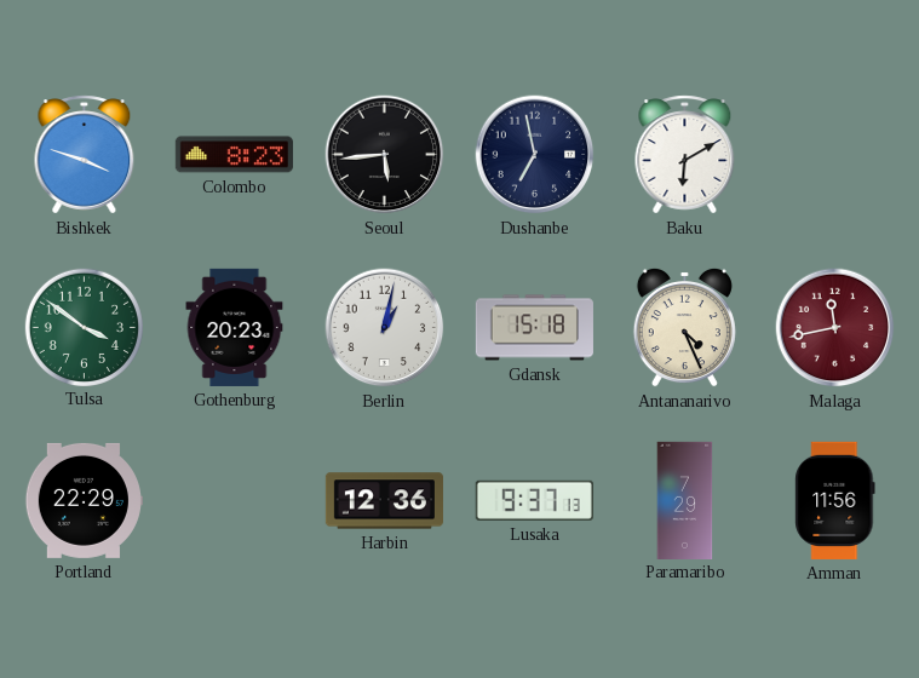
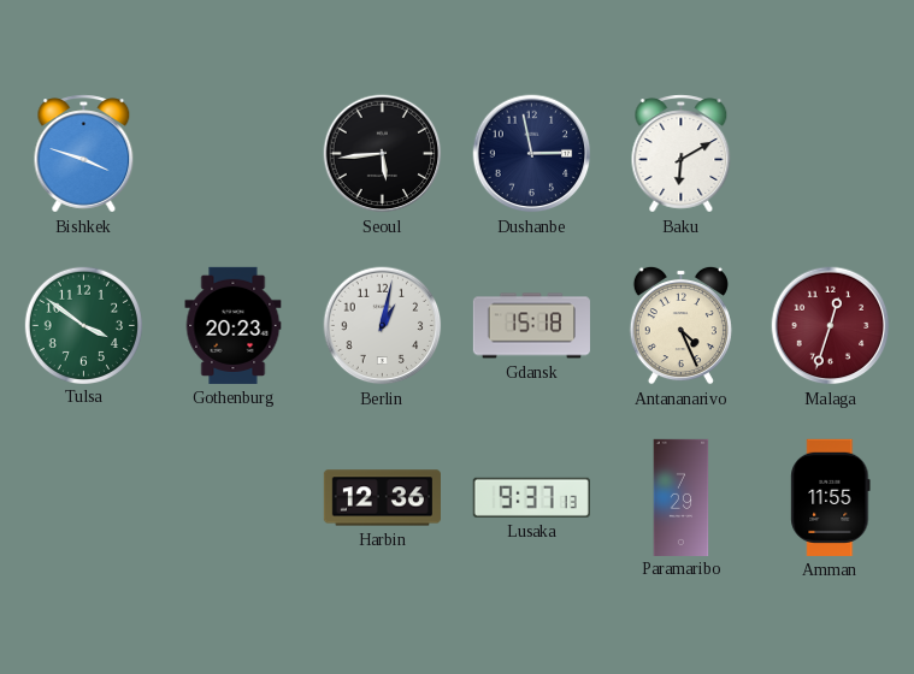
Colombo: 8:23 -> none
Dushanbe: 6:58 -> 2:58
Malaga: 11:43 -> 12:33
Portland: 22:29 -> none
Amman: 11:56 -> 11:55
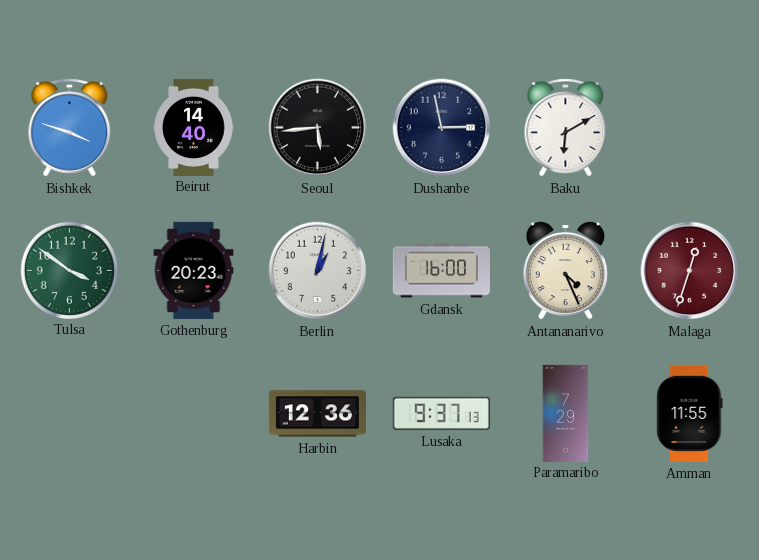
Beirut: none -> 14:40
Gdansk: 15:18 -> 16:00
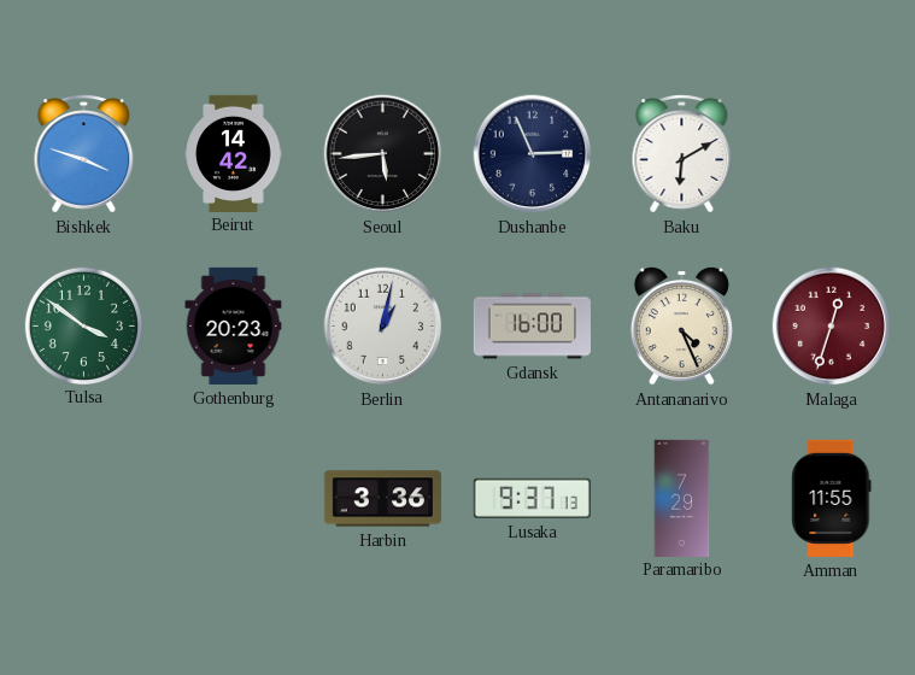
Beirut: 14:40 -> 14:42
Dushanbe: 2:58 -> 2:56
Harbin: 12:36 -> 3:36
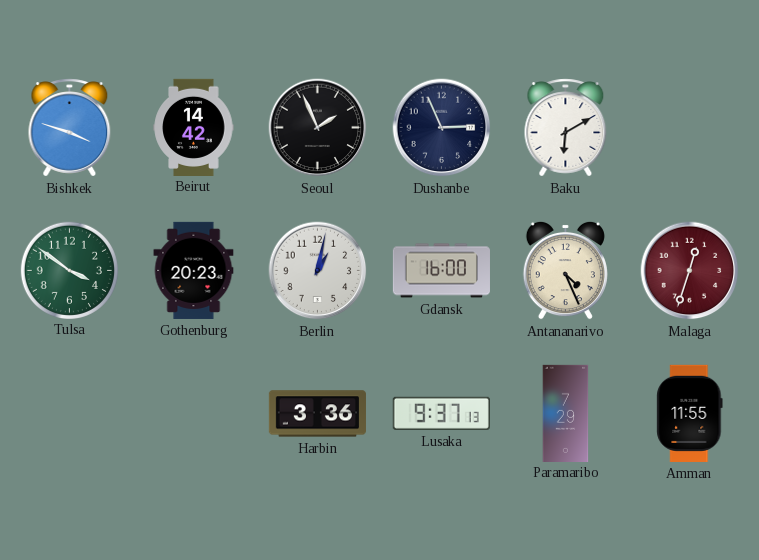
Seoul: 5:44 -> 1:56
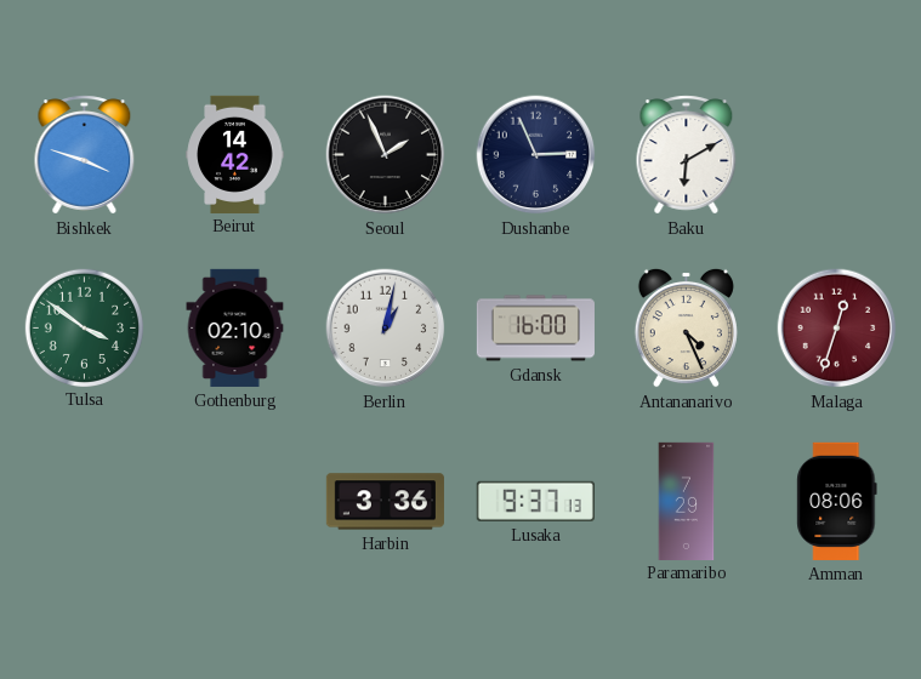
Gothenburg: 20:23 -> 02:10
Amman: 11:55 -> 08:06
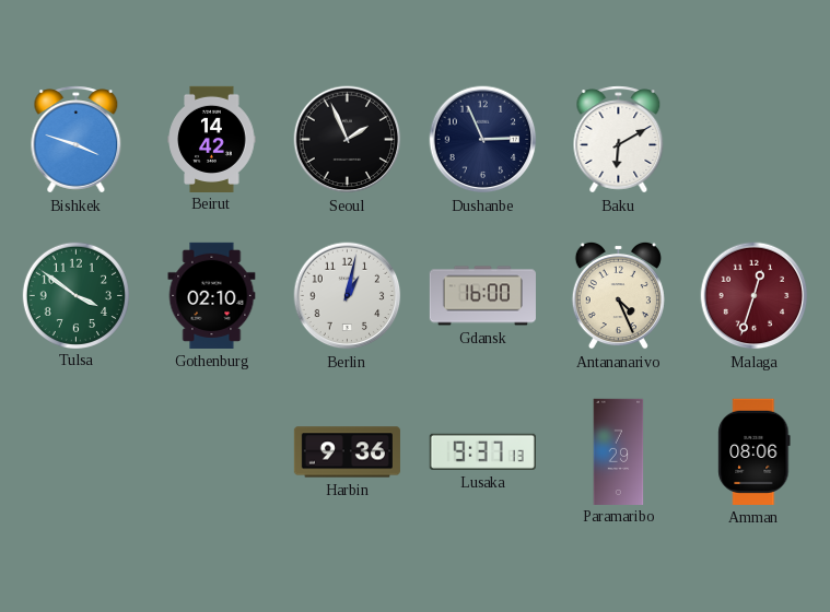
Harbin: 3:36 -> 9:36
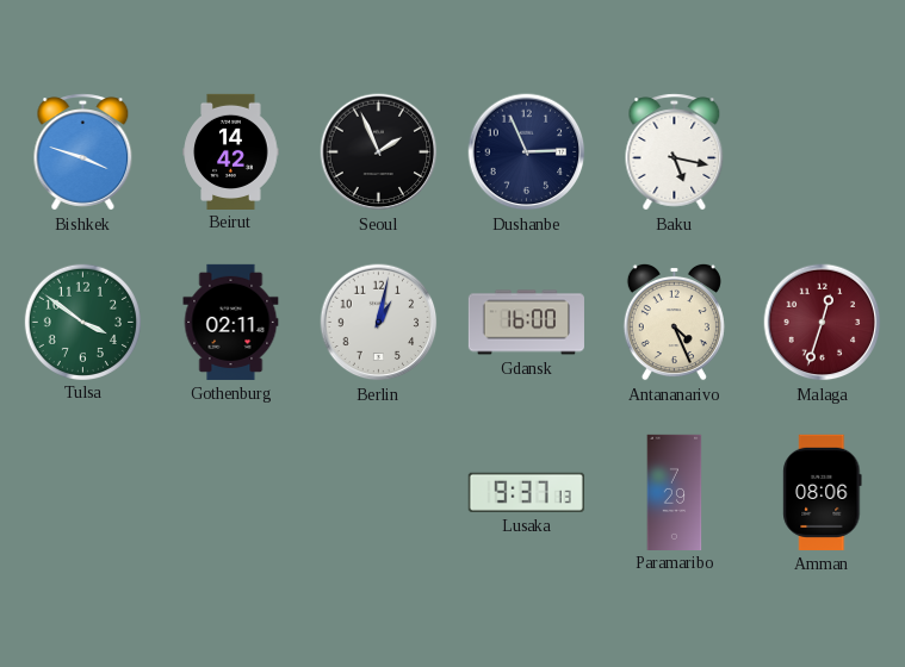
Baku: 6:10 -> 5:17
Gothenburg: 02:10 -> 02:11
Harbin: 9:36 -> none
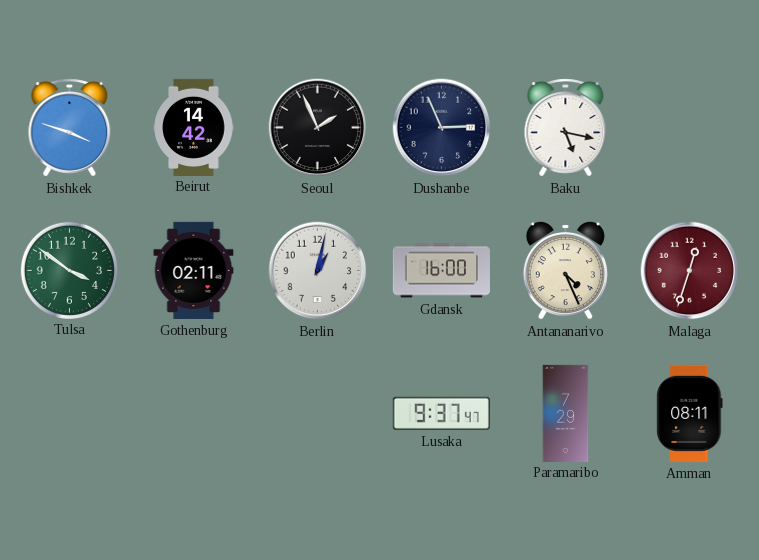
Lusaka: 9:37:13 -> 9:37:47
Amman: 08:06 -> 08:11
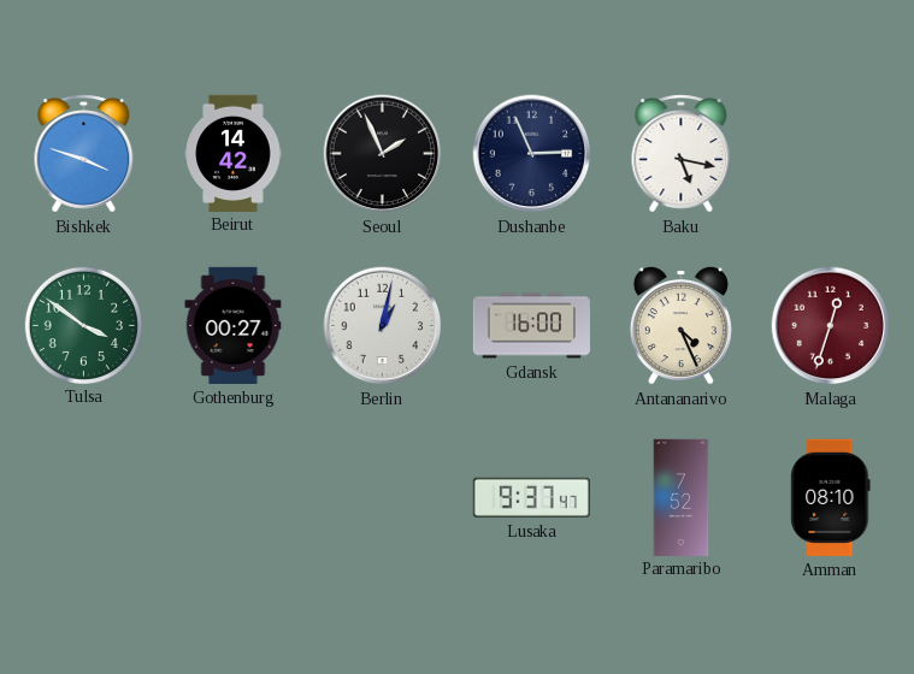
Gothenburg: 02:11 -> 00:27
Paramaribo: 7:29 -> 7:52
Amman: 08:11 -> 08:10
